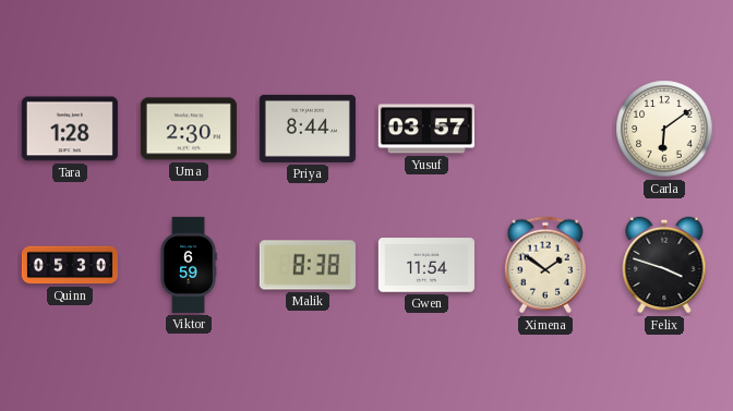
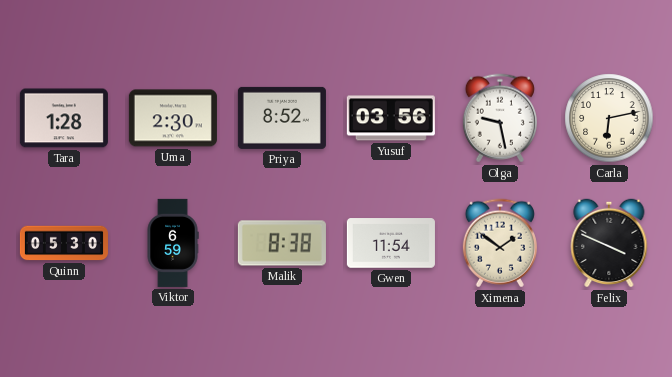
Priya: 8:44 -> 8:52
Yusuf: 03:57 -> 03:56
Olga: none -> 9:28
Carla: 6:09 -> 6:13
Felix: 3:48 -> 3:49
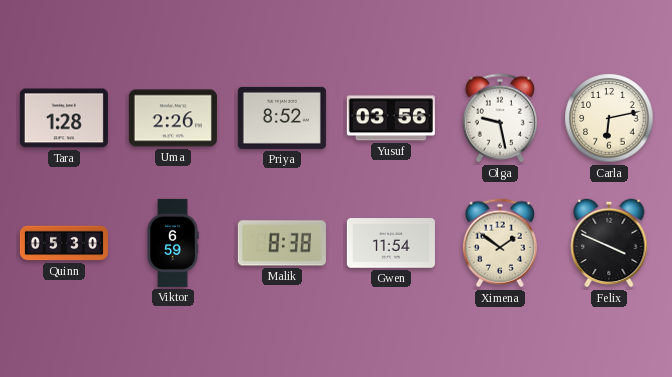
Uma: 2:30 -> 2:26
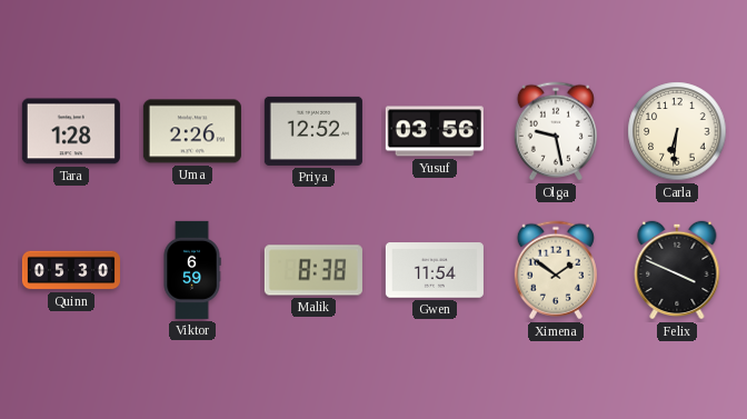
Priya: 8:52 -> 12:52
Carla: 6:13 -> 6:31
